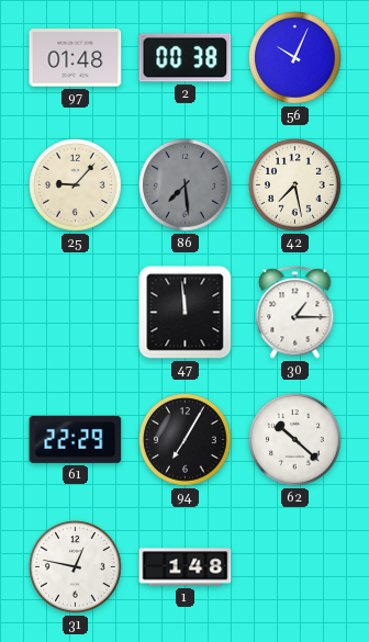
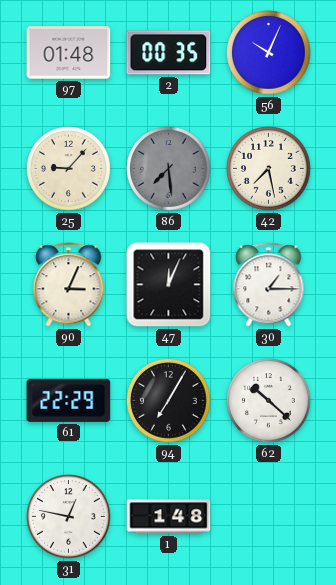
2: 00:38 -> 00:35
90: none -> 3:04
47: 11:59 -> 12:04
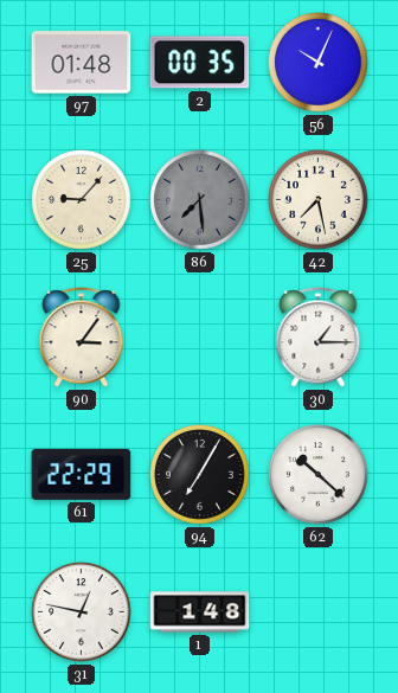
90: 3:04 -> 3:06
47: 12:04 -> none
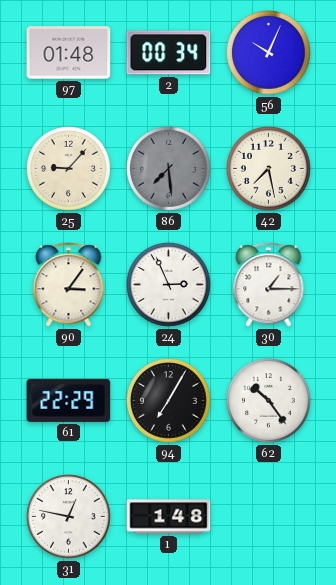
2: 00:35 -> 00:34
24: none -> 2:56
62: 10:22 -> 10:24
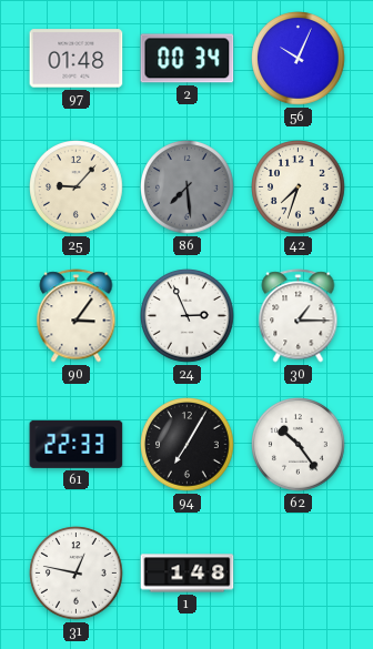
42: 7:28 -> 7:33
61: 22:29 -> 22:33
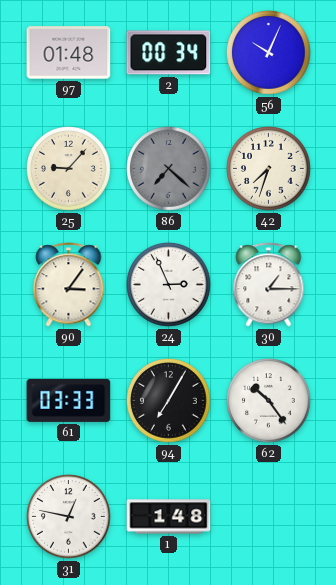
86: 7:29 -> 7:22
61: 22:33 -> 03:33
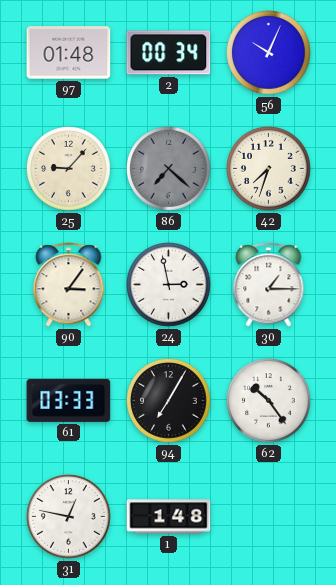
24: 2:56 -> 2:58
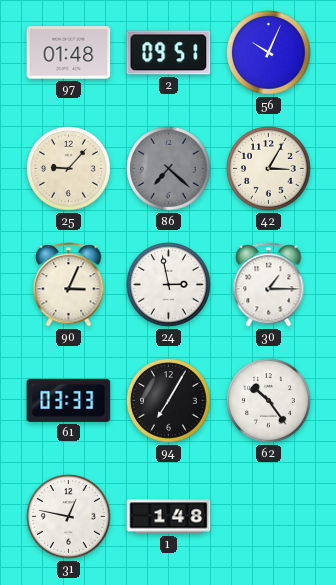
2: 00:34 -> 09:51
42: 7:33 -> 3:05
90: 3:06 -> 3:04
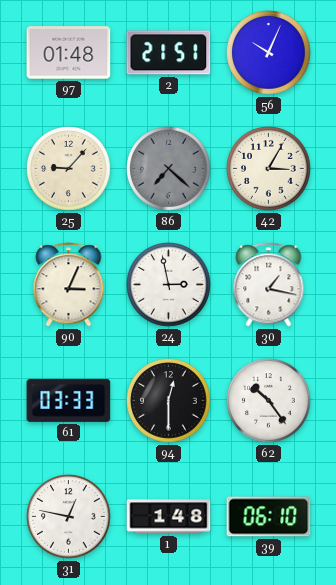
2: 09:51 -> 21:51
30: 1:15 -> 1:17
94: 7:05 -> 12:30
39: none -> 06:10
